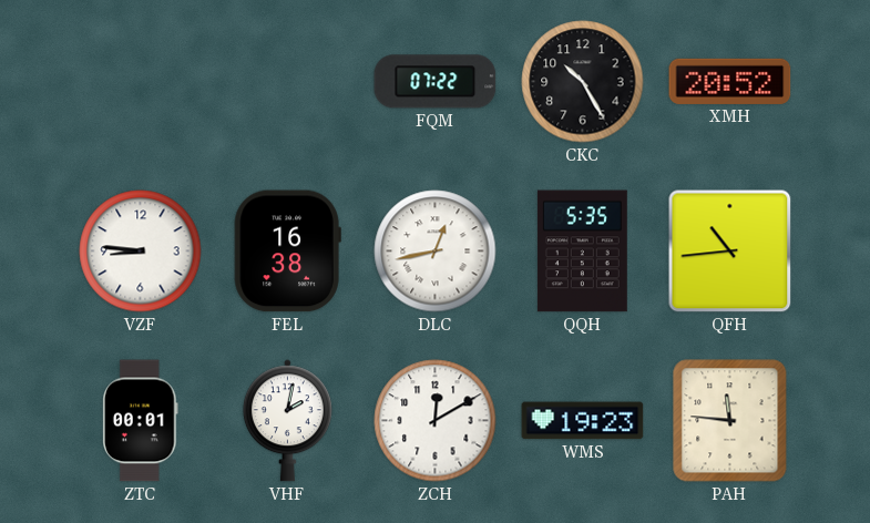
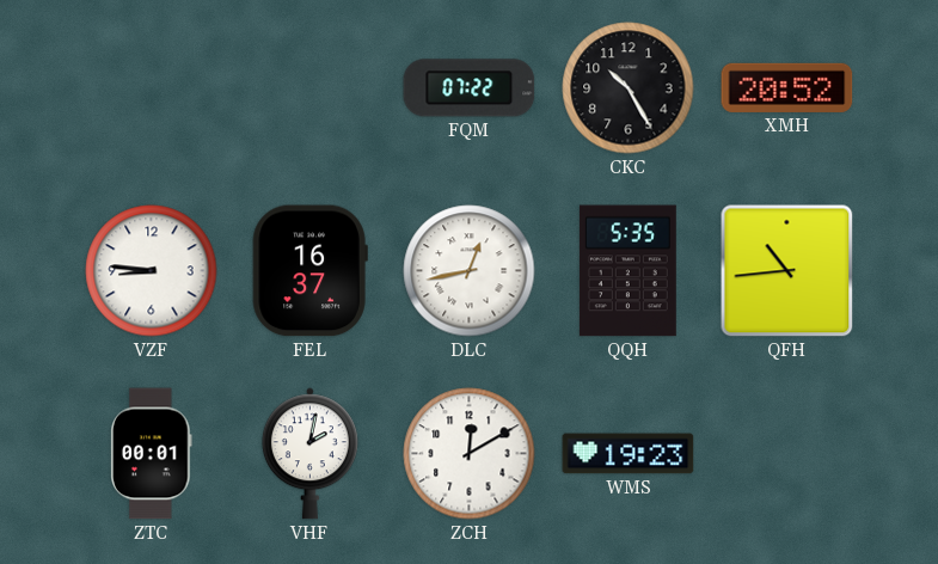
FEL: 16:38 -> 16:37
PAH: 11:46 -> none
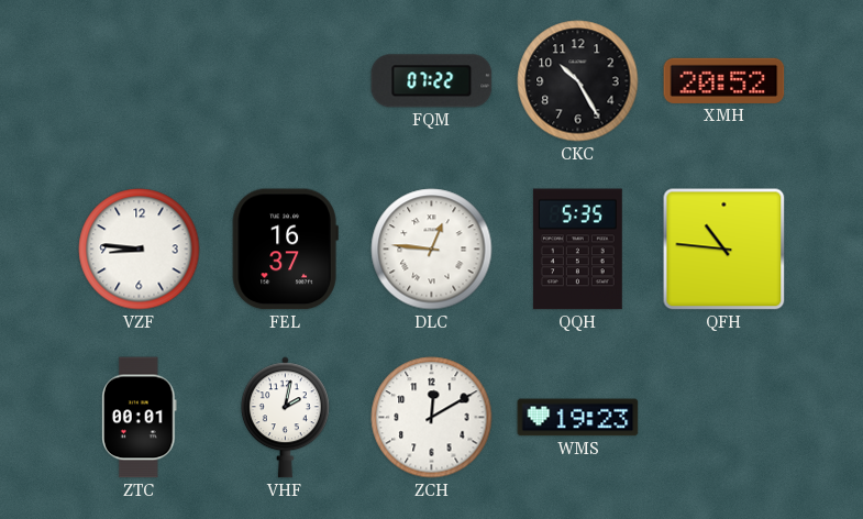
DLC: 12:43 -> 12:46
QFH: 10:44 -> 10:46
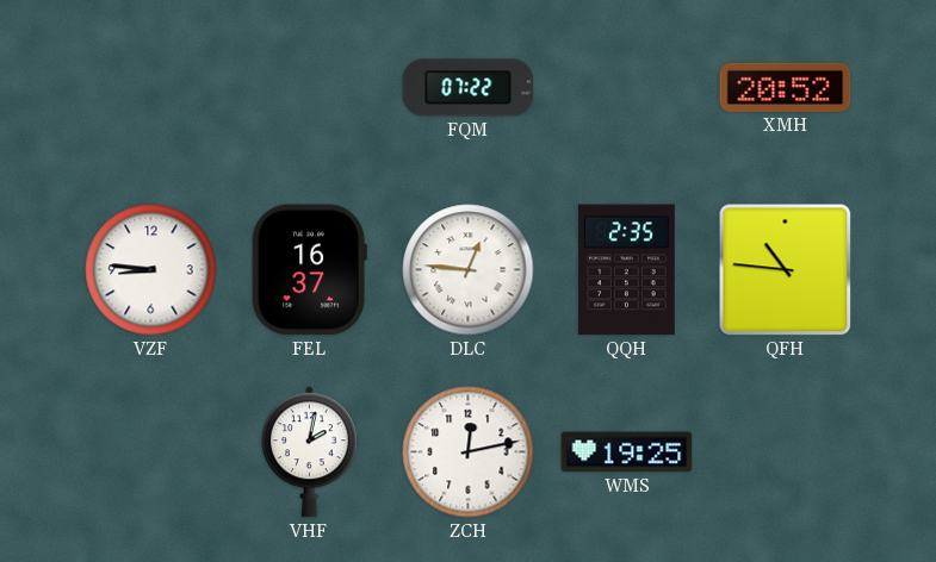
CKC: 10:25 -> none
QQH: 5:35 -> 2:35
ZTC: 00:01 -> none
ZCH: 12:10 -> 12:13
WMS: 19:23 -> 19:25
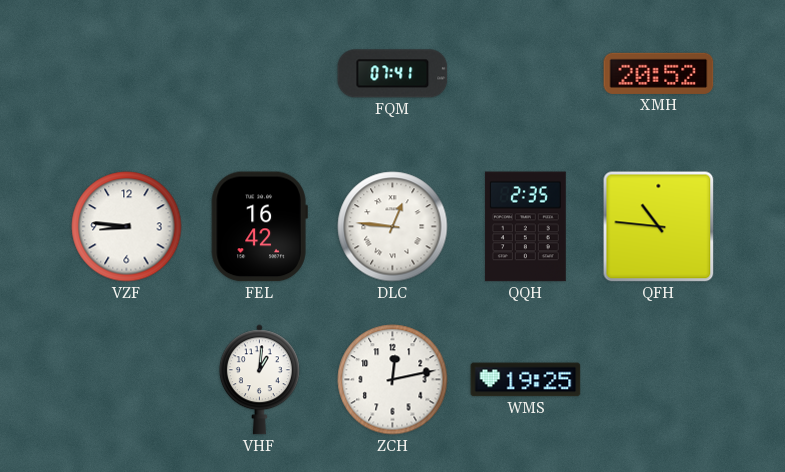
FQM: 07:22 -> 07:41
FEL: 16:37 -> 16:42
VHF: 2:02 -> 1:01
